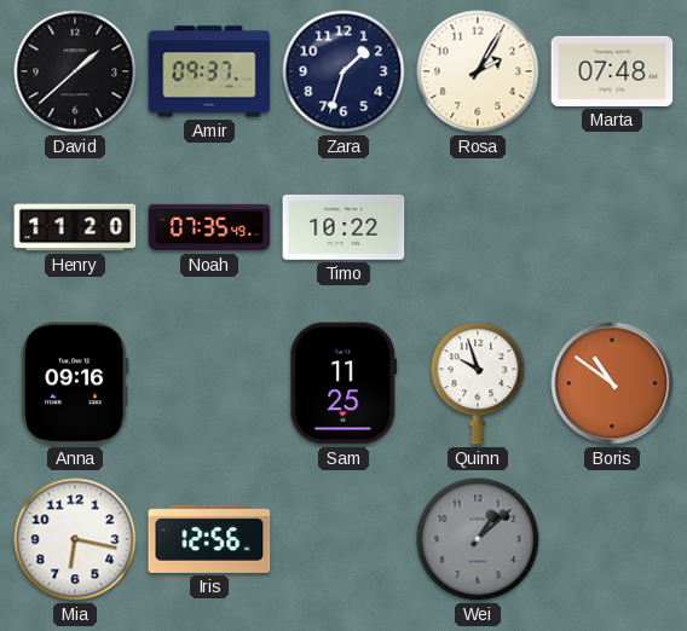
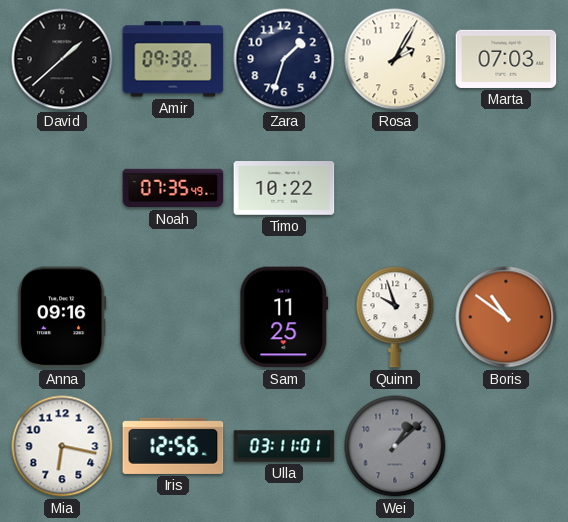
Amir: 09:37 -> 09:38
Marta: 07:48 -> 07:03
Henry: 11:20 -> none
Ulla: none -> 03:11
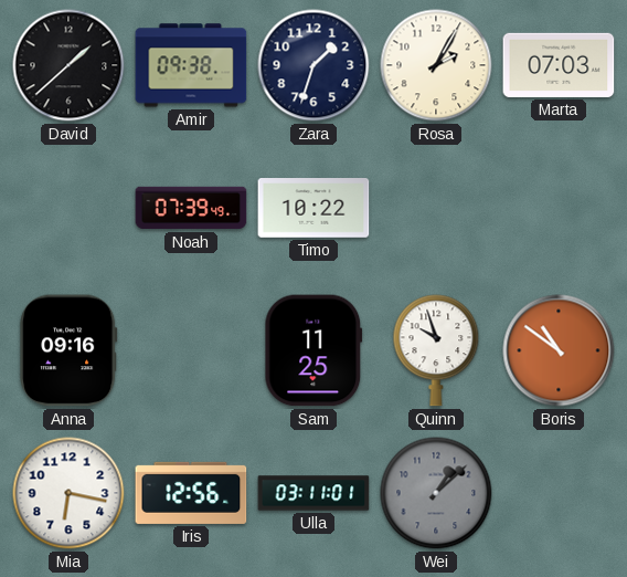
Noah: 07:35 -> 07:39
